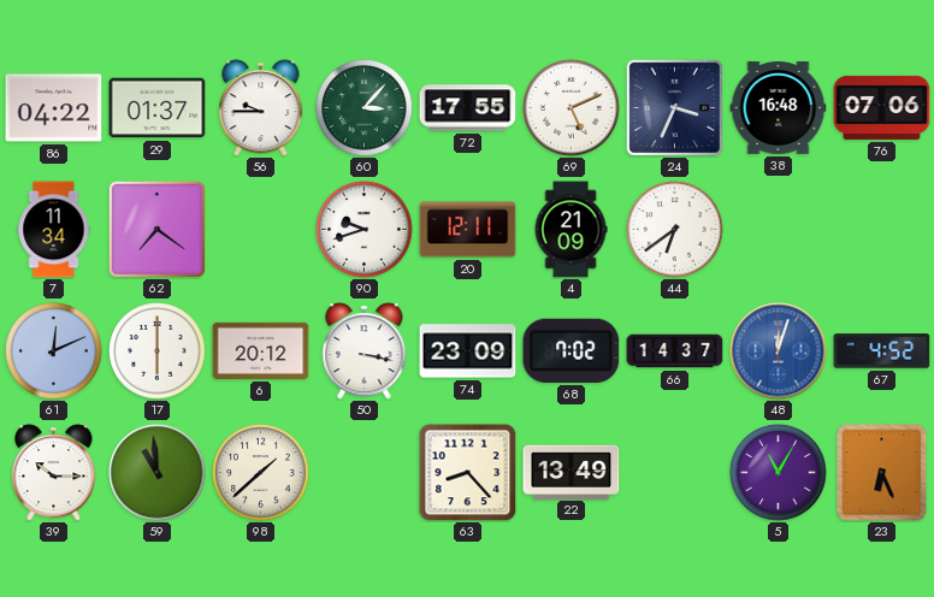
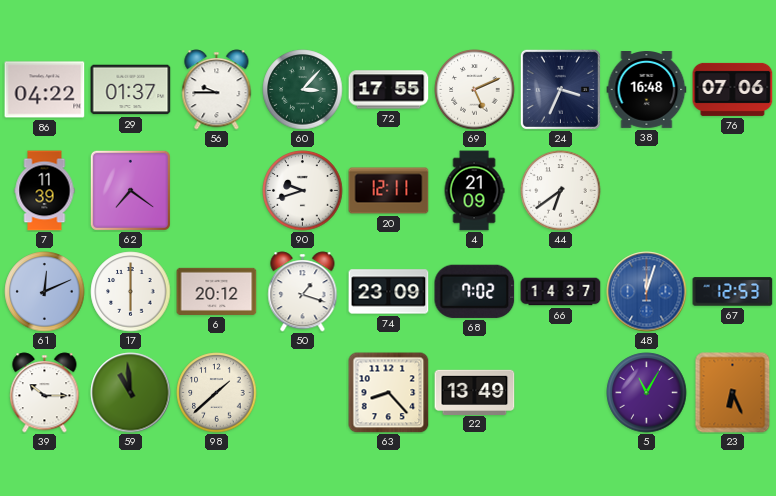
7: 11:34 -> 11:39
50: 3:17 -> 1:18
67: 4:52 -> 12:53
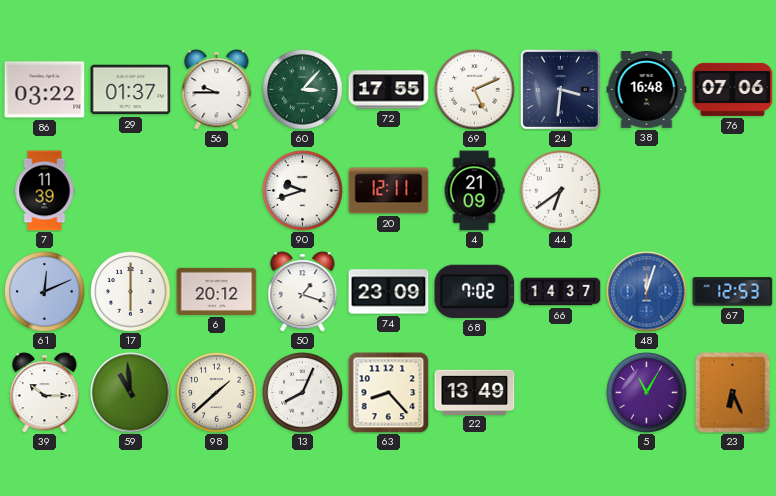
86: 04:22 -> 03:22
24: 3:34 -> 3:31
62: 7:21 -> none
13: none -> 8:04
